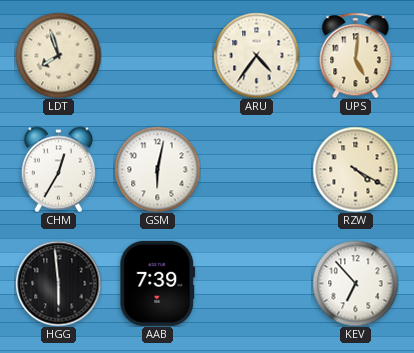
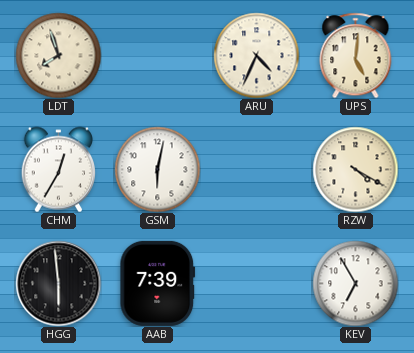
ARU: 4:36 -> 4:34
KEV: 6:53 -> 6:55
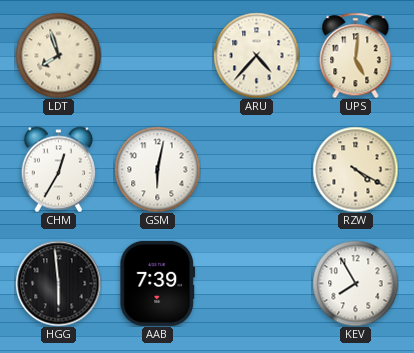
ARU: 4:34 -> 4:37
KEV: 6:55 -> 7:55
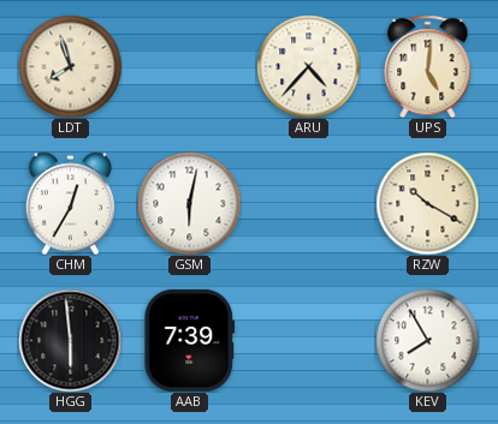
RZW: 4:20 -> 10:20
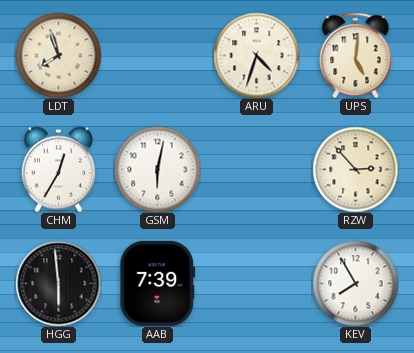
ARU: 4:37 -> 4:33
RZW: 10:20 -> 2:53
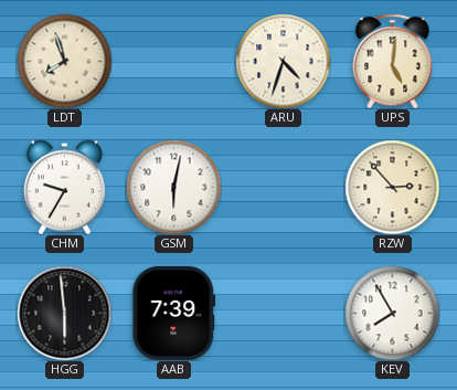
CHM: 12:35 -> 9:35
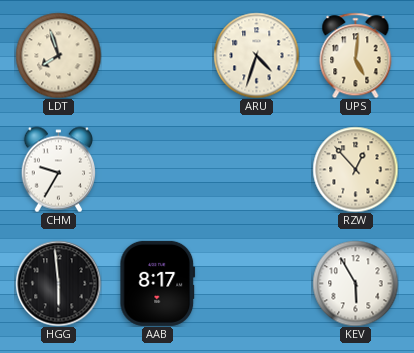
GSM: 6:02 -> none
RZW: 2:53 -> 12:53
AAB: 7:39 -> 8:17
KEV: 7:55 -> 5:55
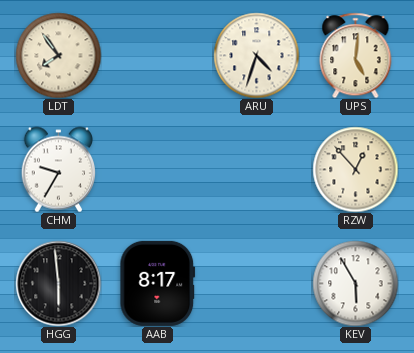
LDT: 7:57 -> 7:54
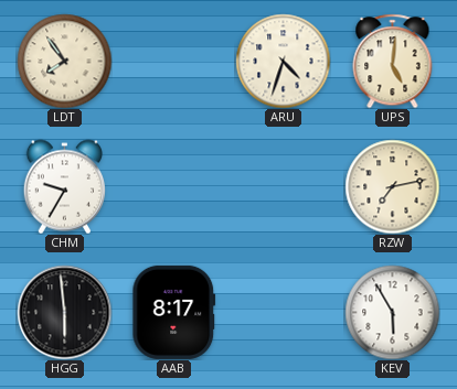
RZW: 12:53 -> 7:13
